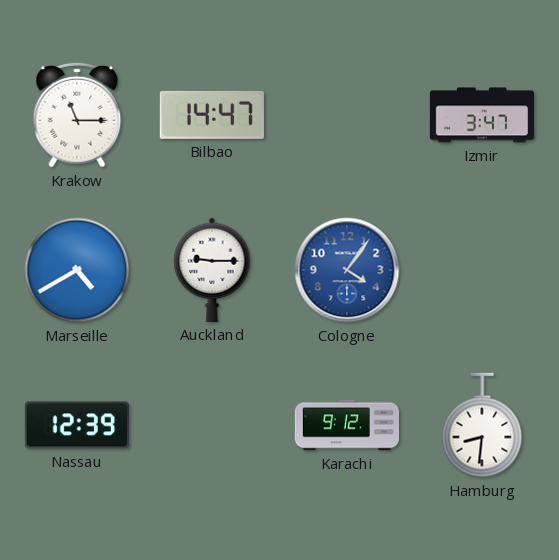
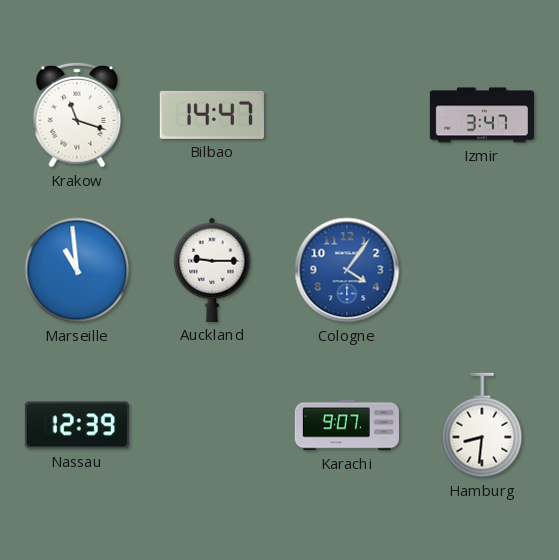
Krakow: 11:15 -> 11:18
Marseille: 4:40 -> 10:59
Karachi: 9:12 -> 9:07
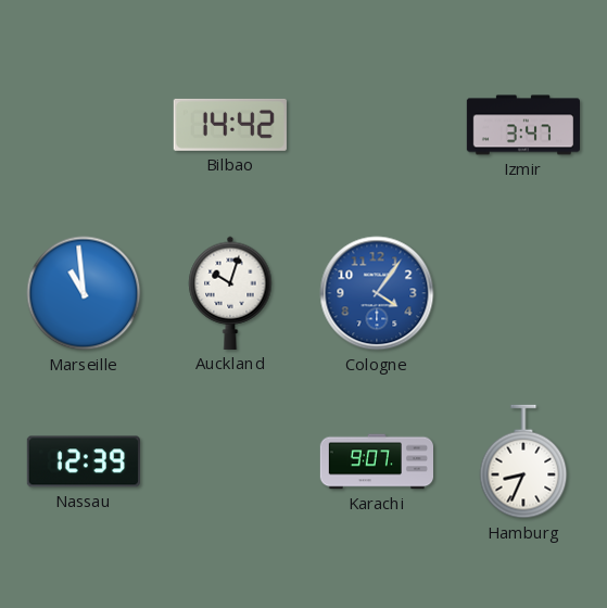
Krakow: 11:18 -> none
Bilbao: 14:47 -> 14:42
Auckland: 9:15 -> 10:03
Hamburg: 8:31 -> 8:34
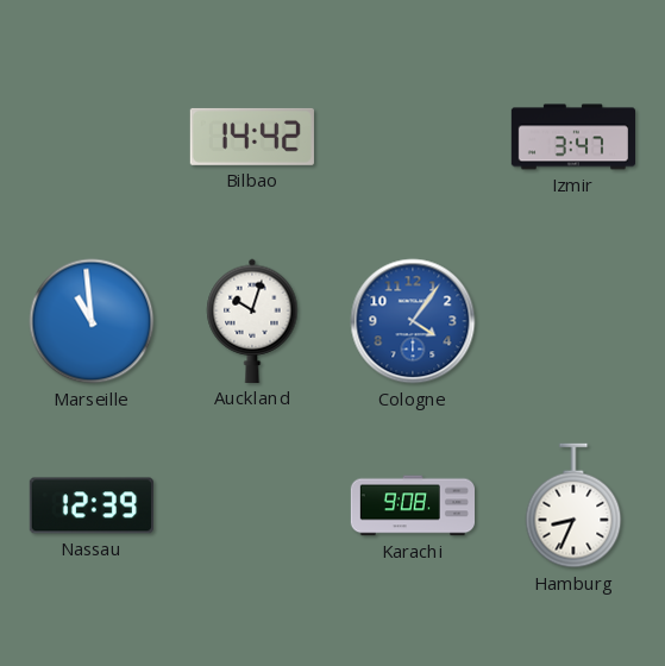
Karachi: 9:07 -> 9:08
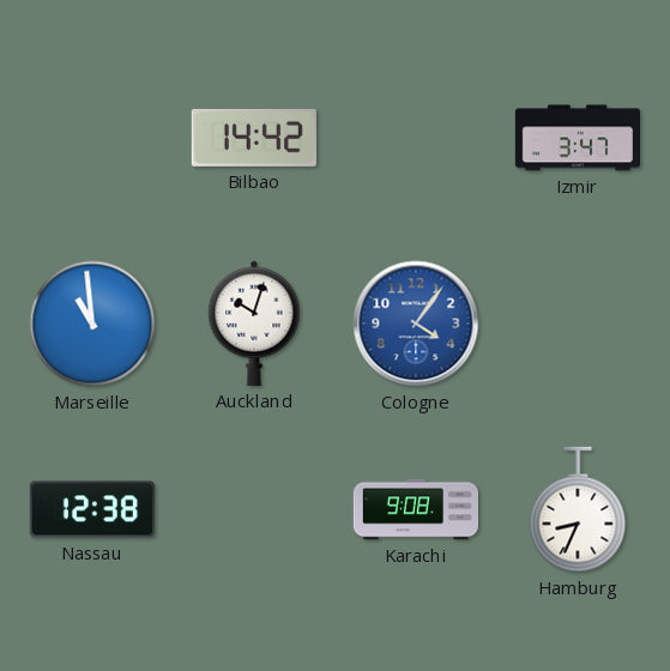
Nassau: 12:39 -> 12:38
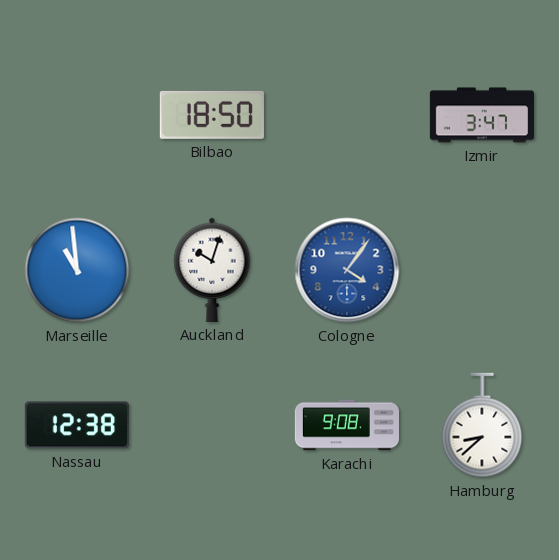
Bilbao: 14:42 -> 18:50
Hamburg: 8:34 -> 8:38
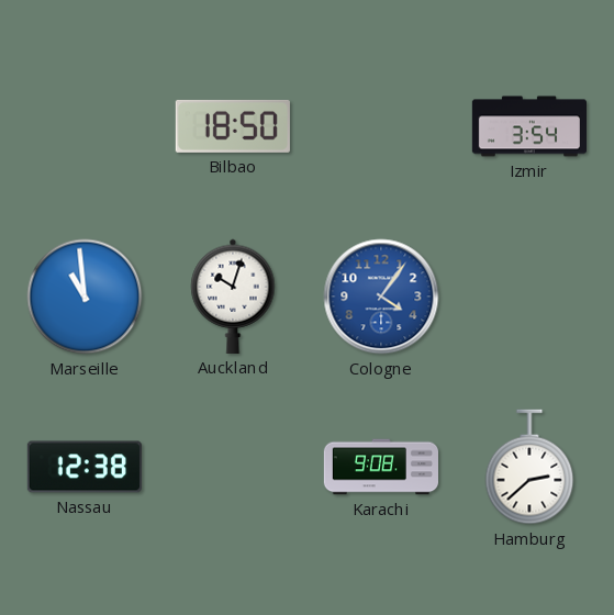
Izmir: 3:47 -> 3:54
Hamburg: 8:38 -> 2:38
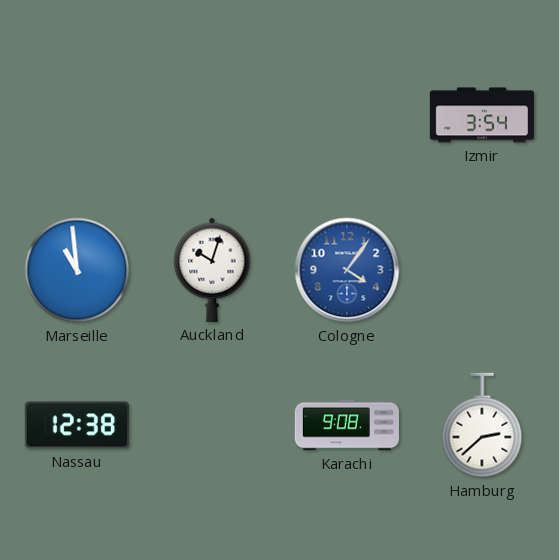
Bilbao: 18:50 -> none
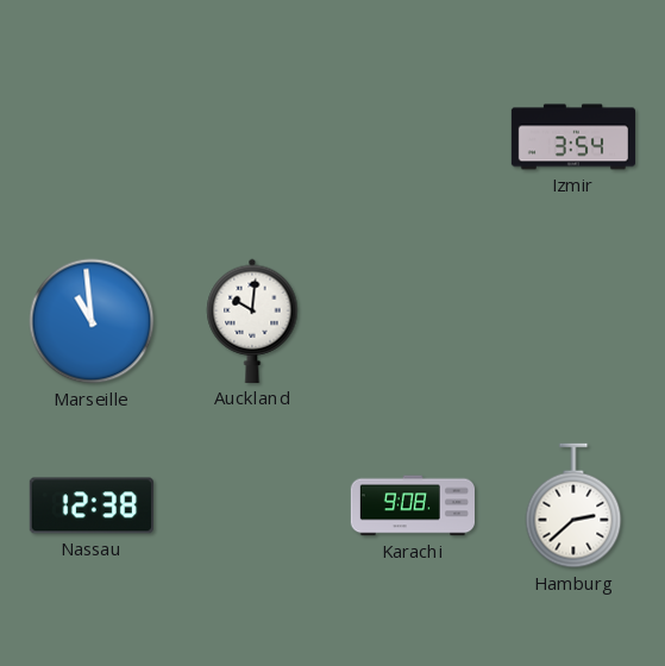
Auckland: 10:03 -> 10:01
Cologne: 4:06 -> none
